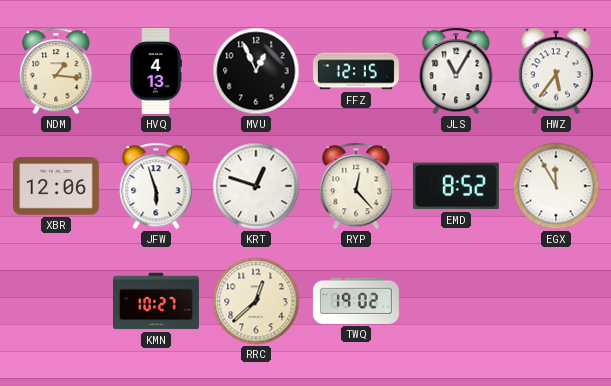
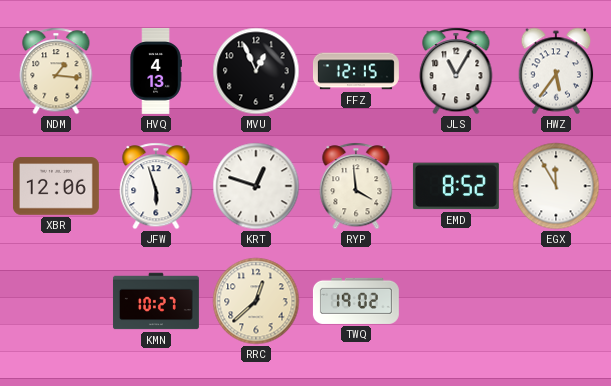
RYP: 12:23 -> 3:59
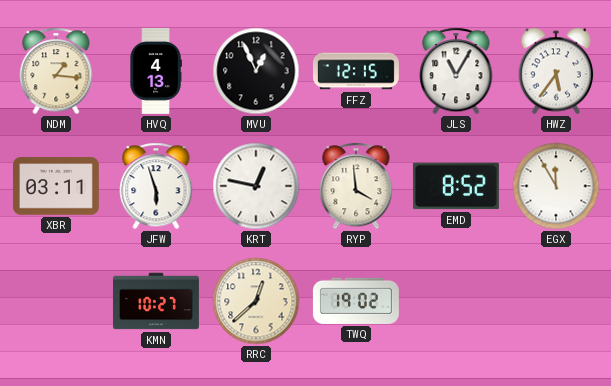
XBR: 12:06 -> 03:11
KRT: 12:48 -> 12:47
